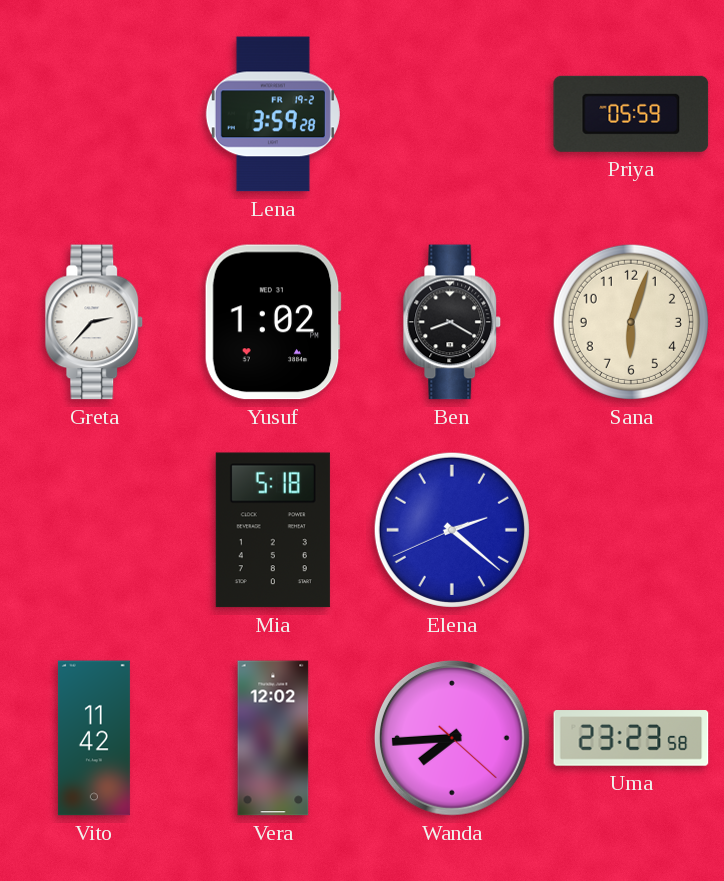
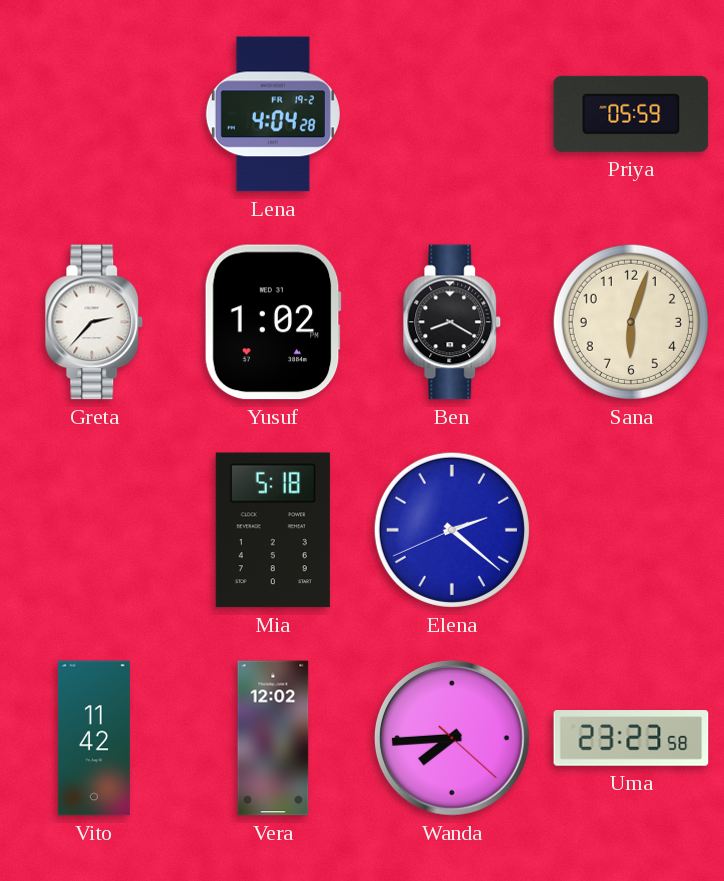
Lena: 3:59 -> 4:04
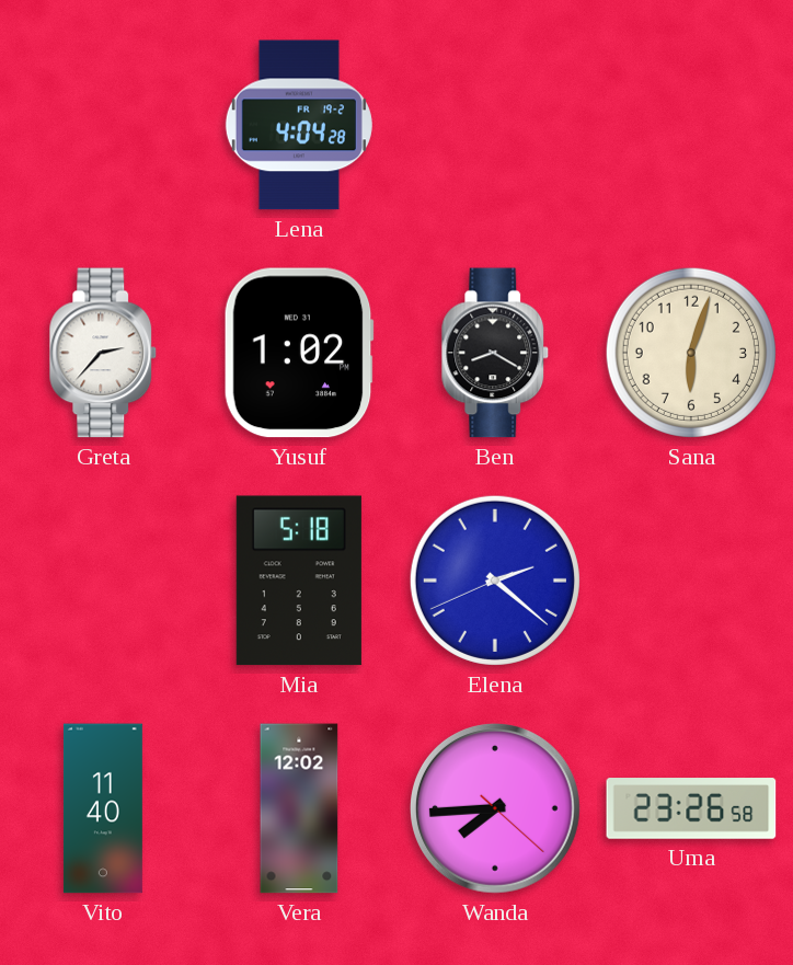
Priya: 05:59 -> none
Vito: 11:42 -> 11:40
Uma: 23:23 -> 23:26
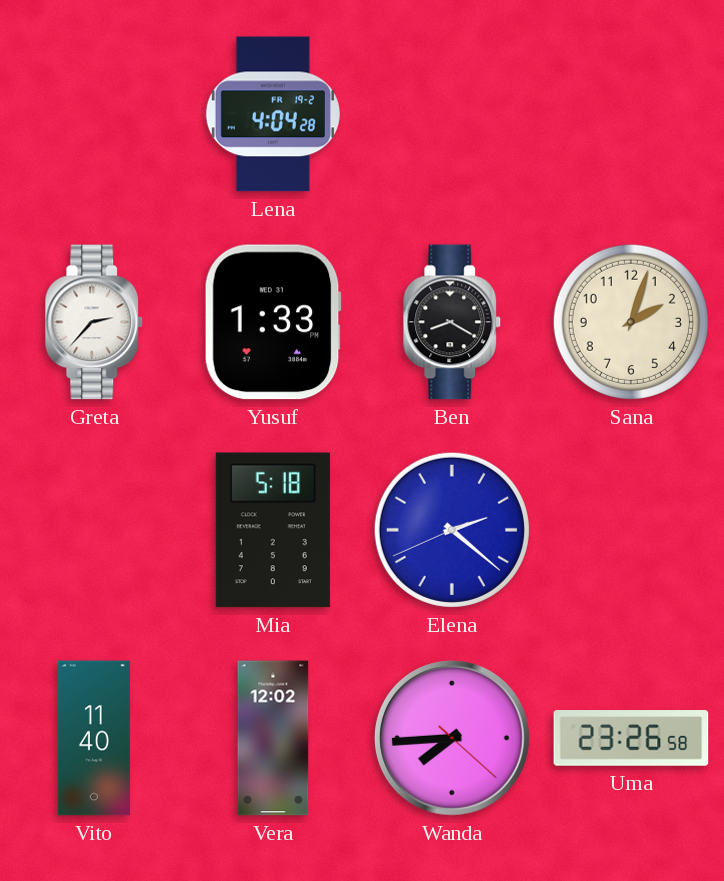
Yusuf: 1:02 -> 1:33
Sana: 6:03 -> 2:03
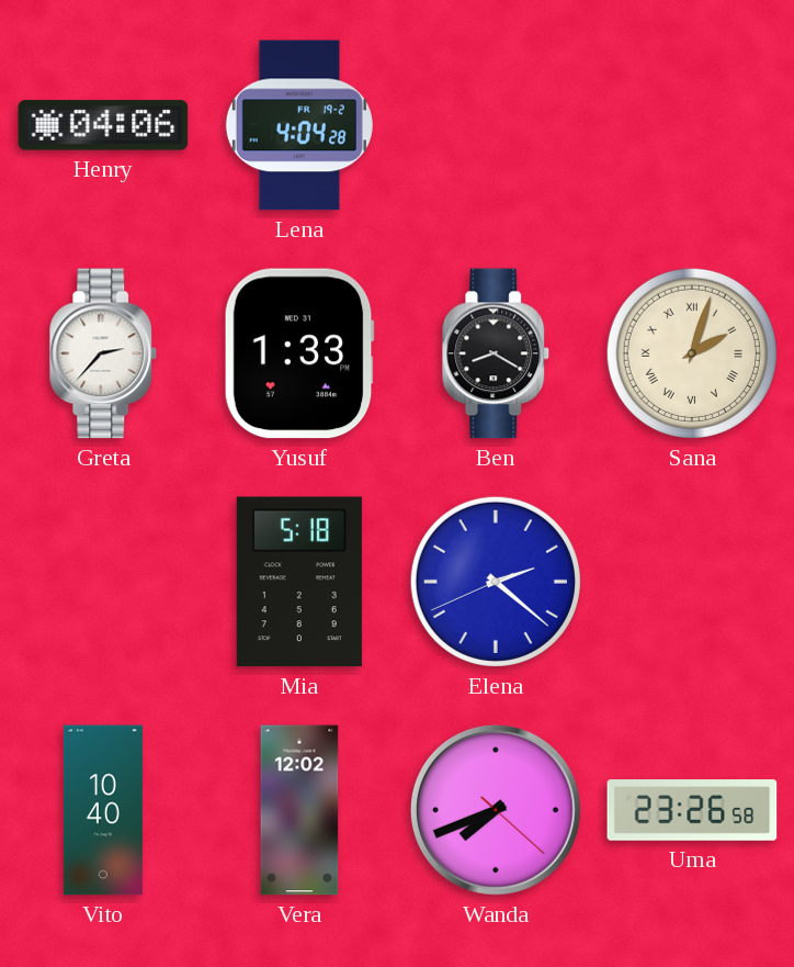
Henry: none -> 04:06
Sana numerals: Arabic -> Roman
Vito: 11:40 -> 10:40
Wanda: 7:44 -> 7:41
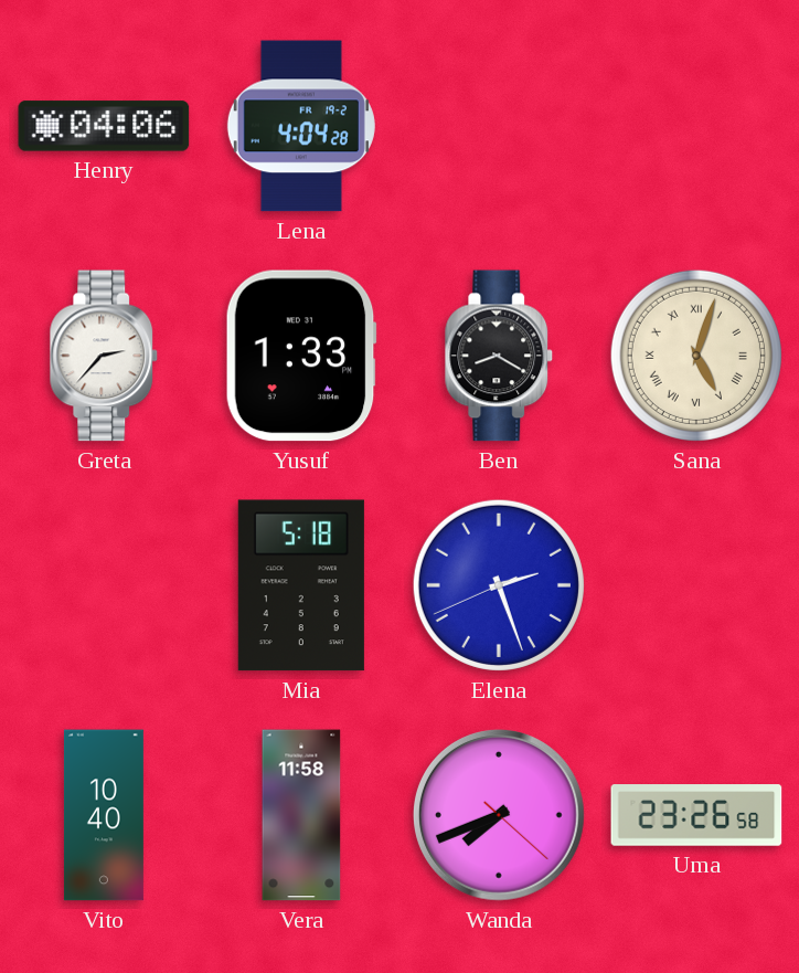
Sana: 2:03 -> 5:03
Elena: 2:21 -> 2:26
Vera: 12:02 -> 11:58
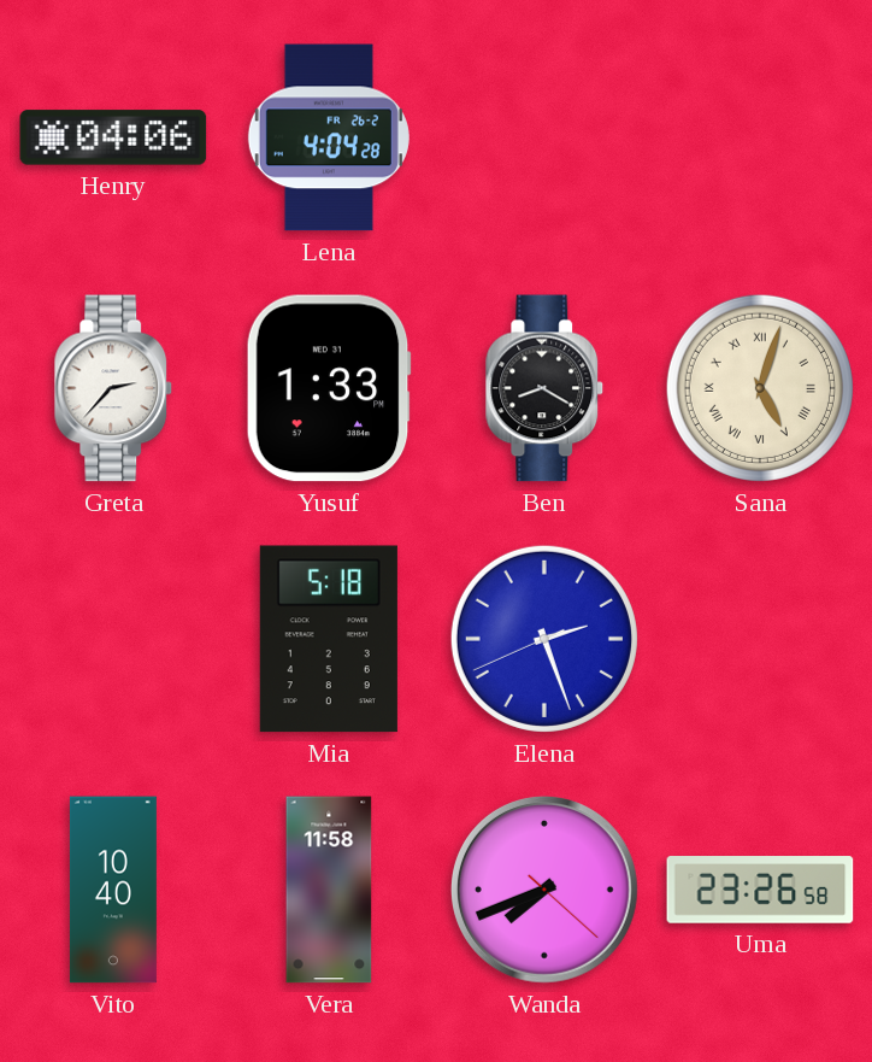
Lena date: FR 19-2 -> FR 26-2
